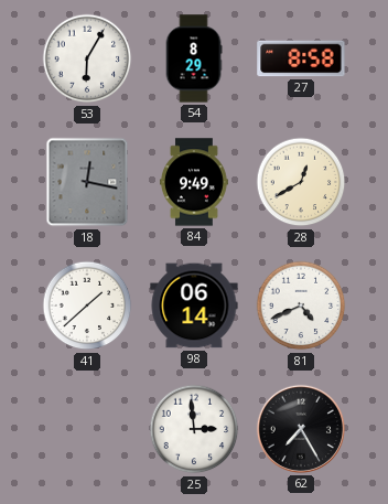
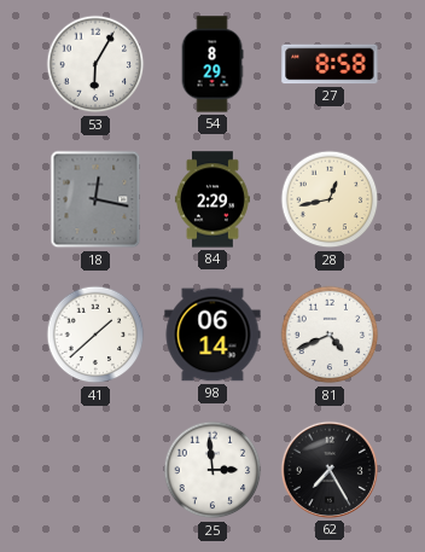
84: 9:49 -> 2:29
28: 12:40 -> 12:43
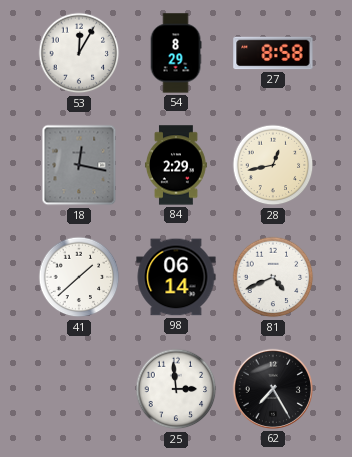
53: 6:05 -> 12:05
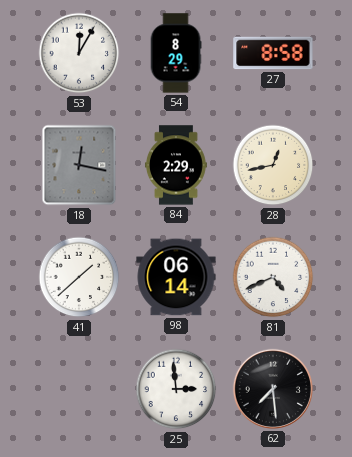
62: 7:25 -> 7:29
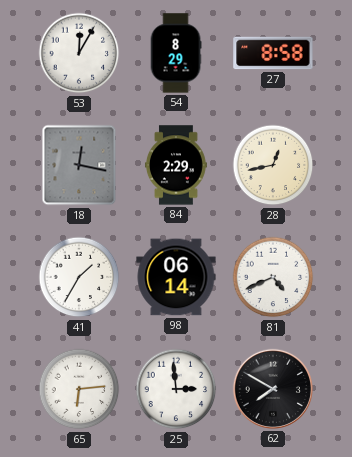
41: 1:38 -> 1:35
65: none -> 6:14
62: 7:29 -> 7:50
